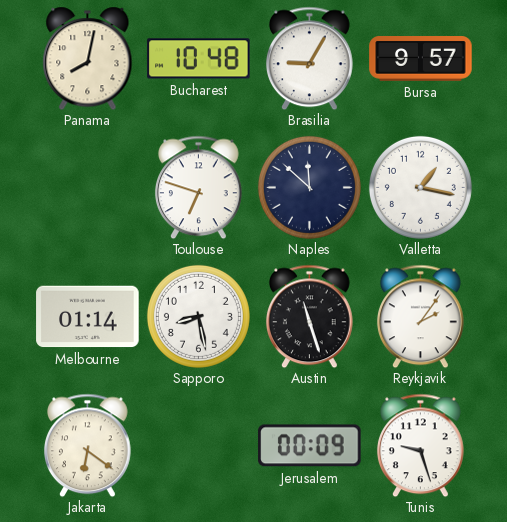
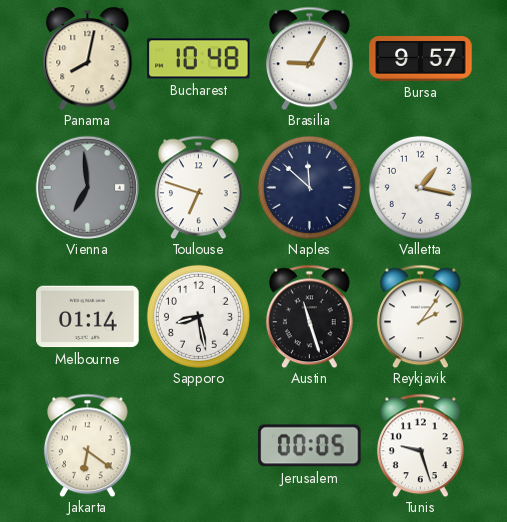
Vienna: none -> 6:59
Jerusalem: 00:09 -> 00:05
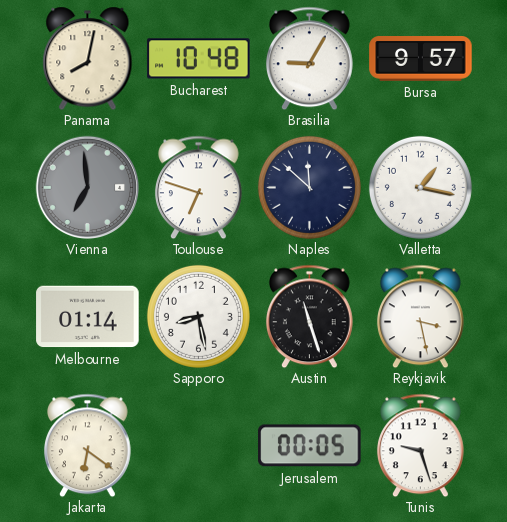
Reykjavik: 2:06 -> 3:28
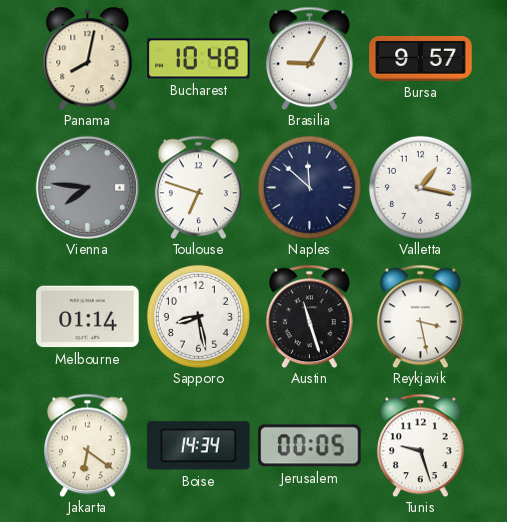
Vienna: 6:59 -> 7:46
Boise: none -> 14:34
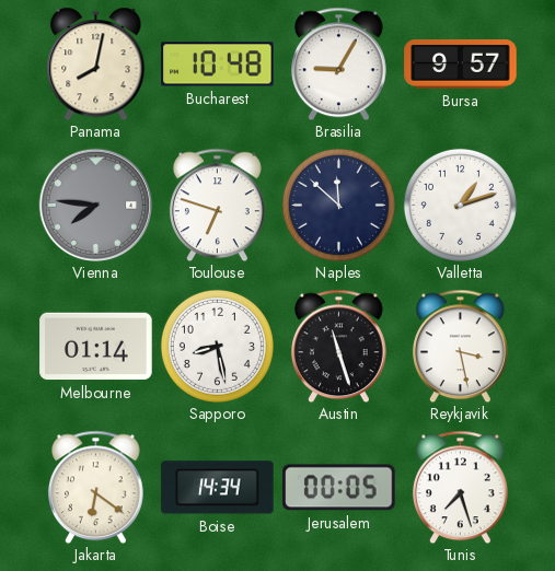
Valletta: 1:17 -> 1:12
Tunis: 9:27 -> 7:27
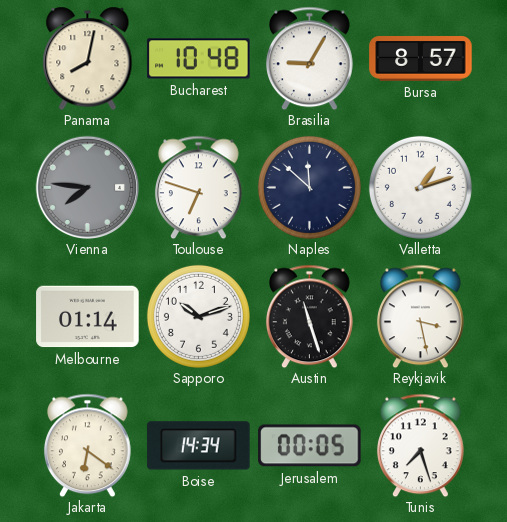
Bursa: 9:57 -> 8:57
Sapporo: 8:28 -> 10:12
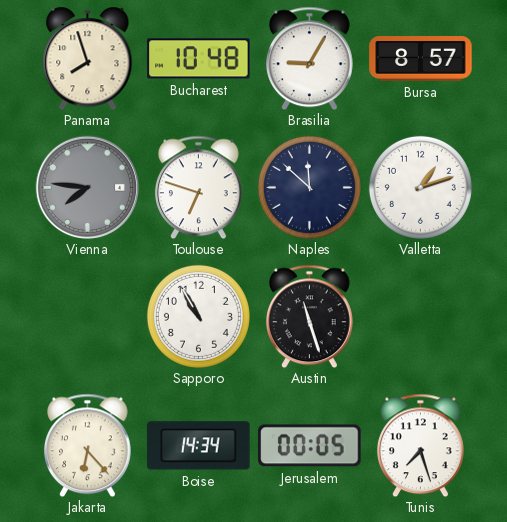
Panama: 8:02 -> 7:57
Melbourne: 01:14 -> none
Sapporo: 10:12 -> 10:55
Reykjavik: 3:28 -> none
Jakarta: 6:21 -> 6:23
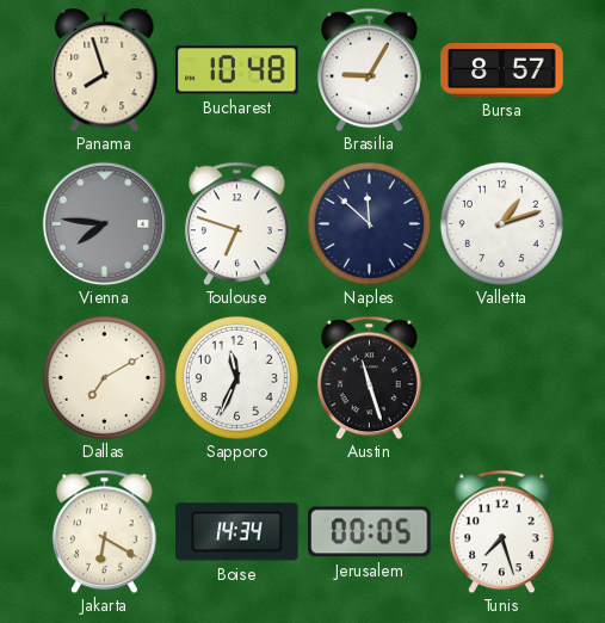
Dallas: none -> 7:10
Sapporo: 10:55 -> 11:34
Jakarta: 6:23 -> 6:20
